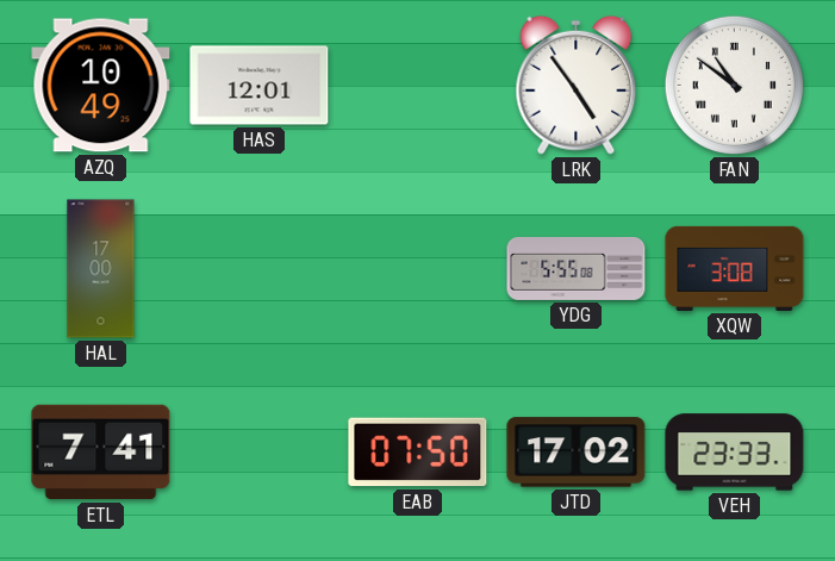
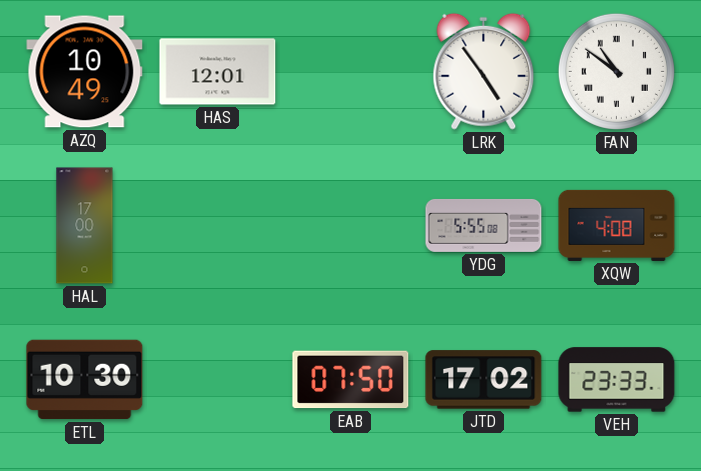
XQW: 3:08 -> 4:08
ETL: 7:41 -> 10:30
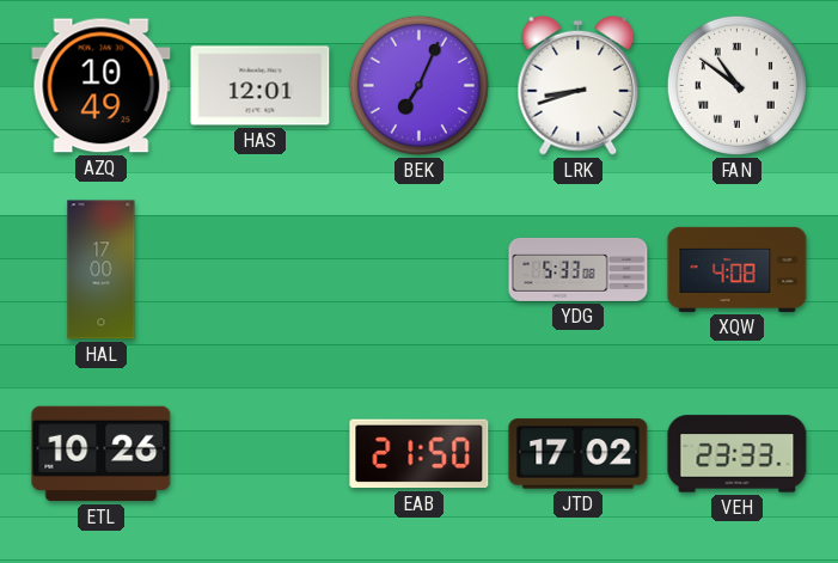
BEK: none -> 7:04
LRK: 4:54 -> 8:42
YDG: 5:55 -> 5:33
ETL: 10:30 -> 10:26
EAB: 07:50 -> 21:50
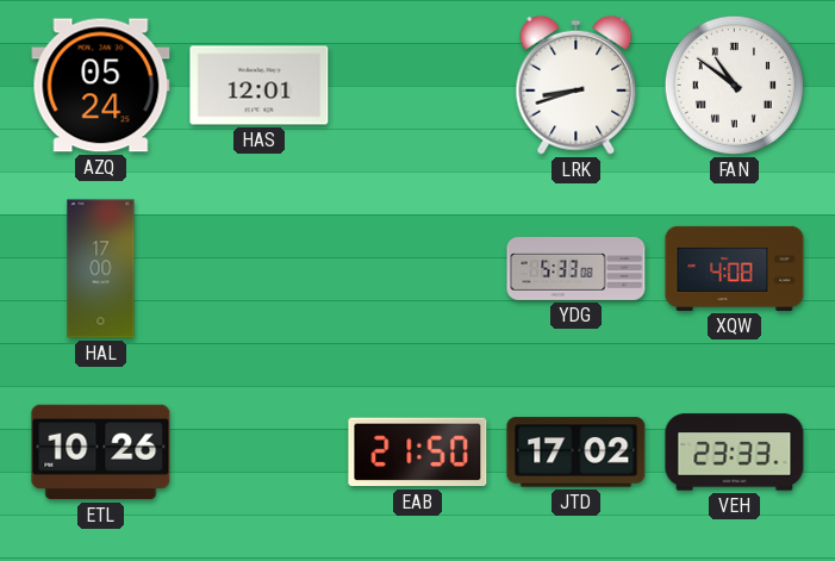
AZQ: 10:49 -> 05:24
BEK: 7:04 -> none
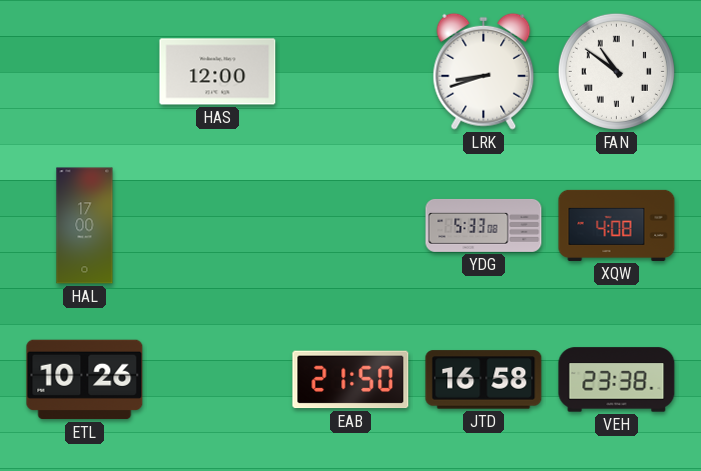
AZQ: 05:24 -> none
HAS: 12:01 -> 12:00
JTD: 17:02 -> 16:58
VEH: 23:33 -> 23:38
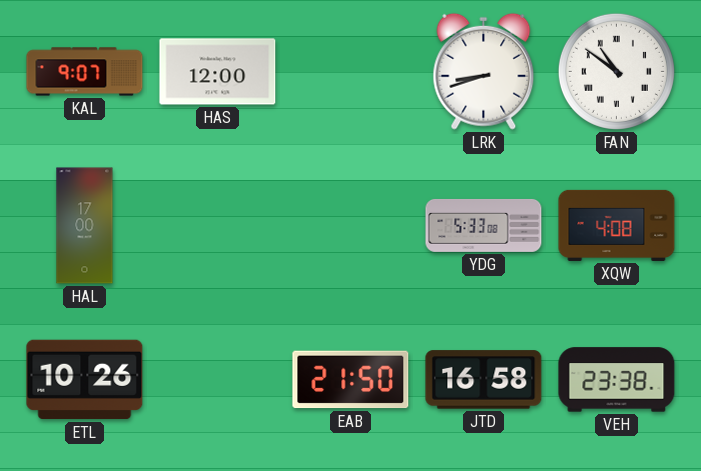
KAL: none -> 9:07
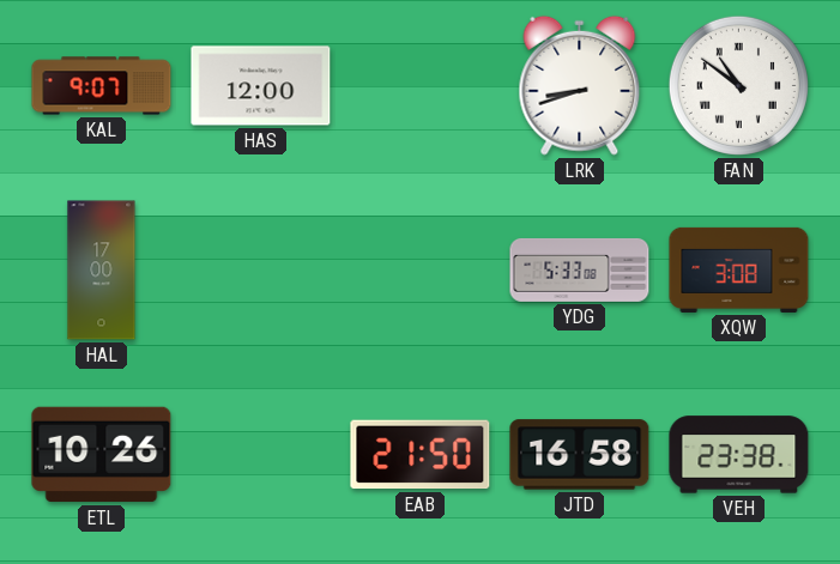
XQW: 4:08 -> 3:08
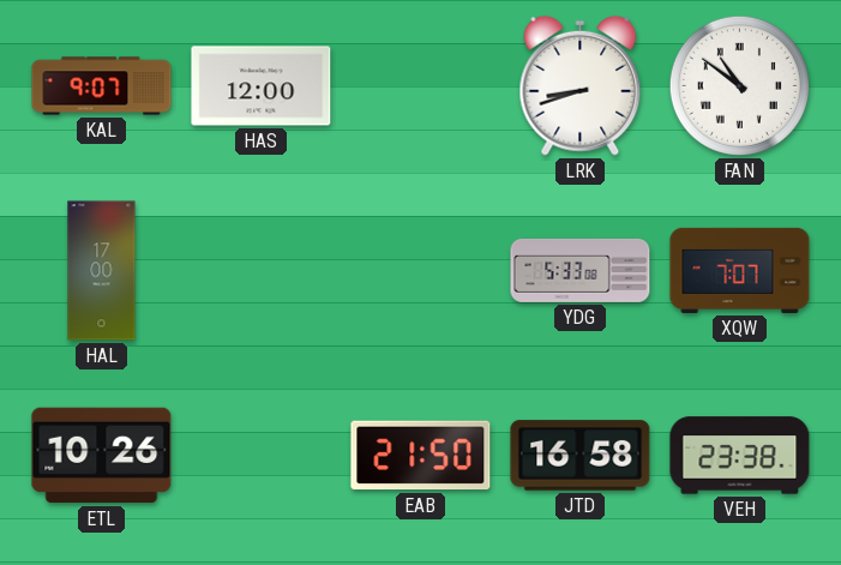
XQW: 3:08 -> 7:07
